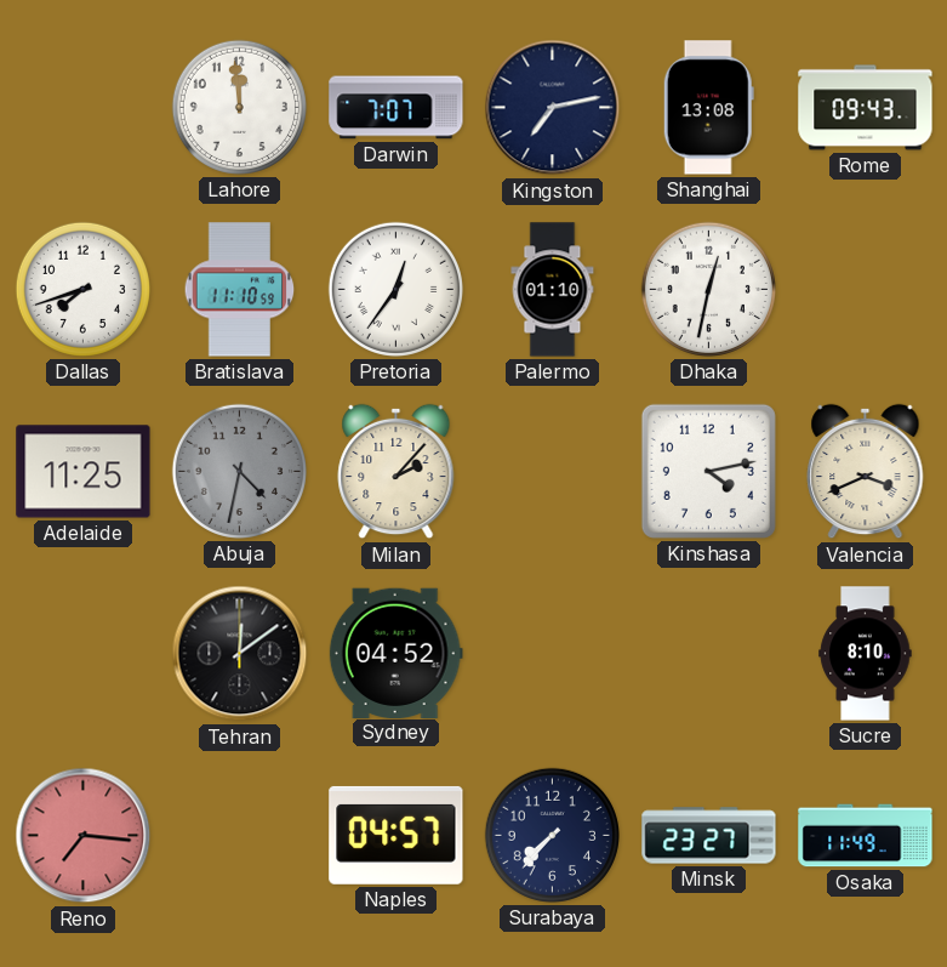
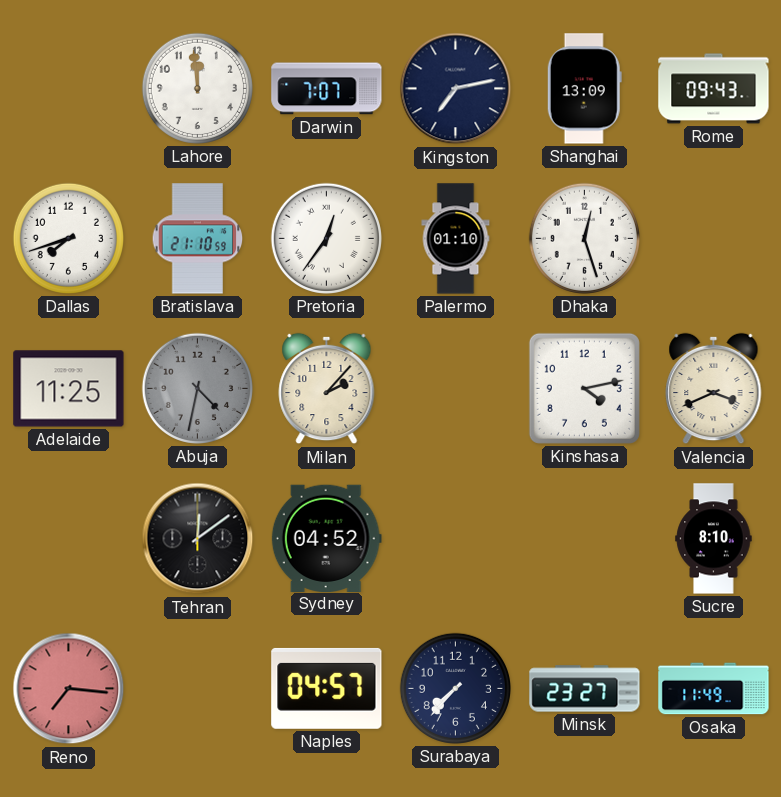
Shanghai: 13:08 -> 13:09
Bratislava: 11:10 -> 21:10
Dhaka: 12:32 -> 12:27
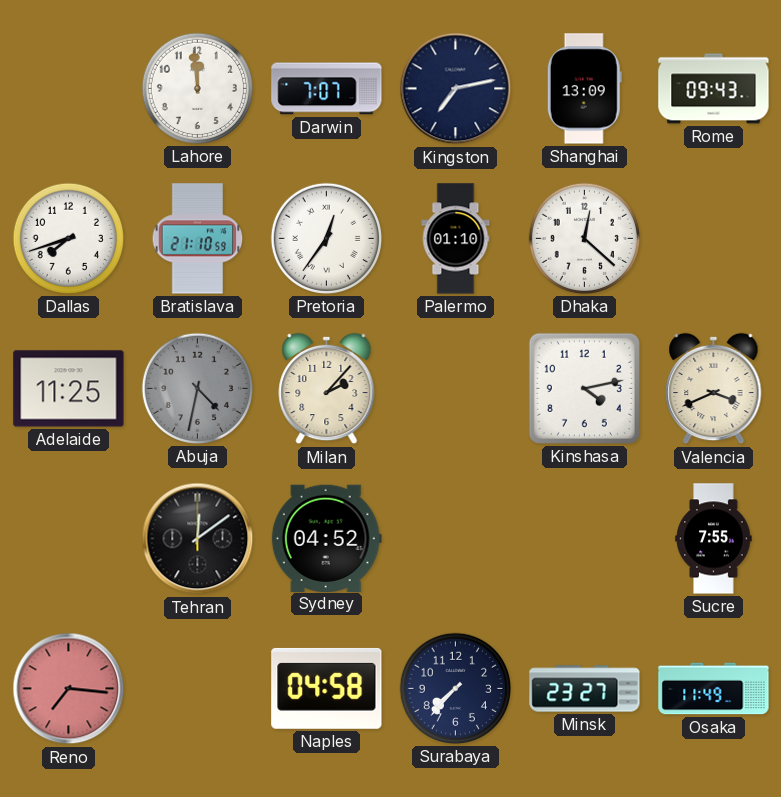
Dhaka: 12:27 -> 12:22
Sucre: 8:10 -> 7:55
Naples: 04:57 -> 04:58
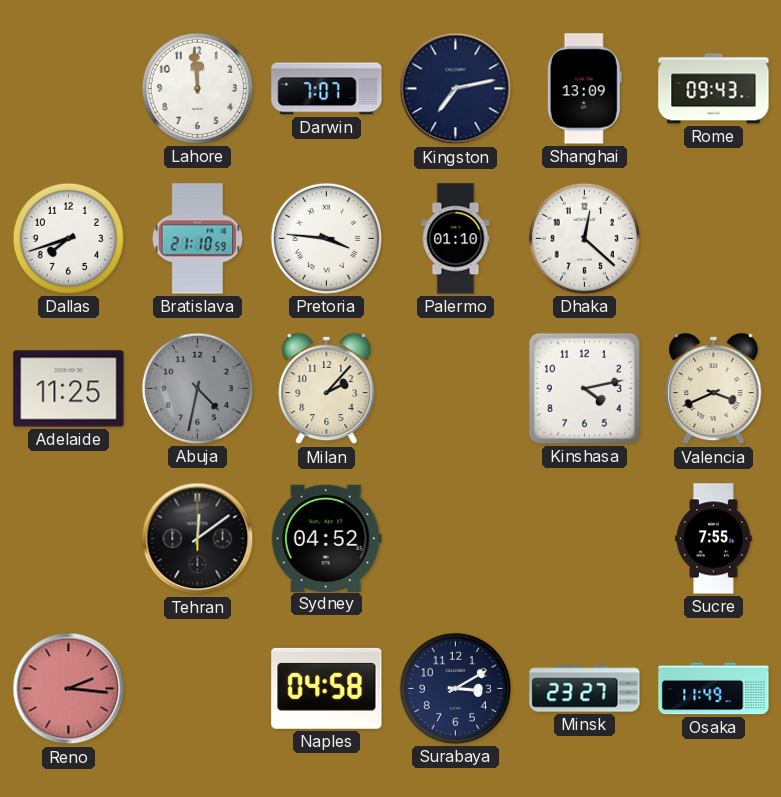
Pretoria: 12:36 -> 3:46
Reno: 7:16 -> 2:16
Surabaya: 7:37 -> 3:10
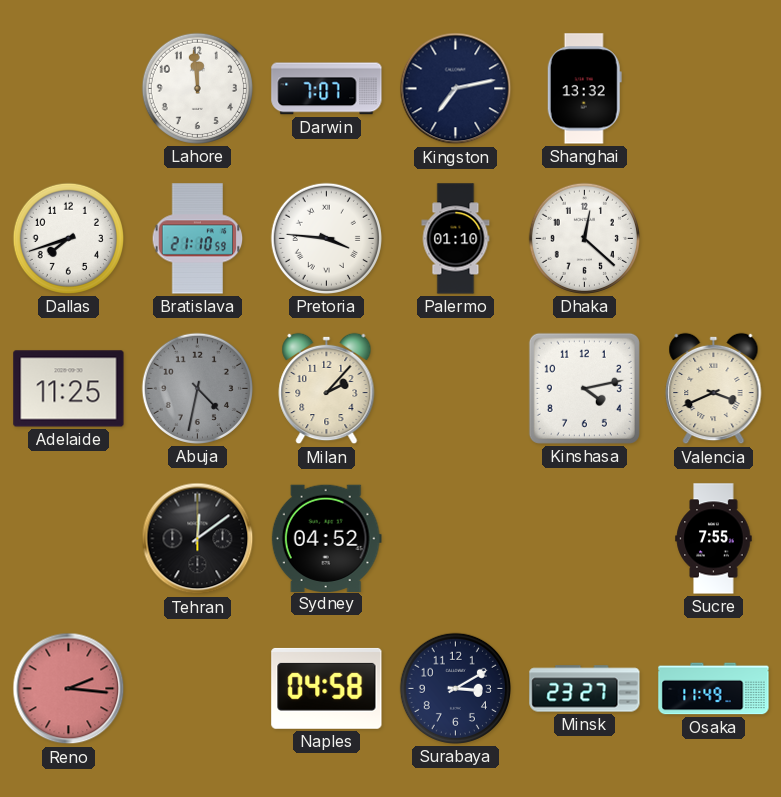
Shanghai: 13:09 -> 13:32
Rome: 09:43 -> none
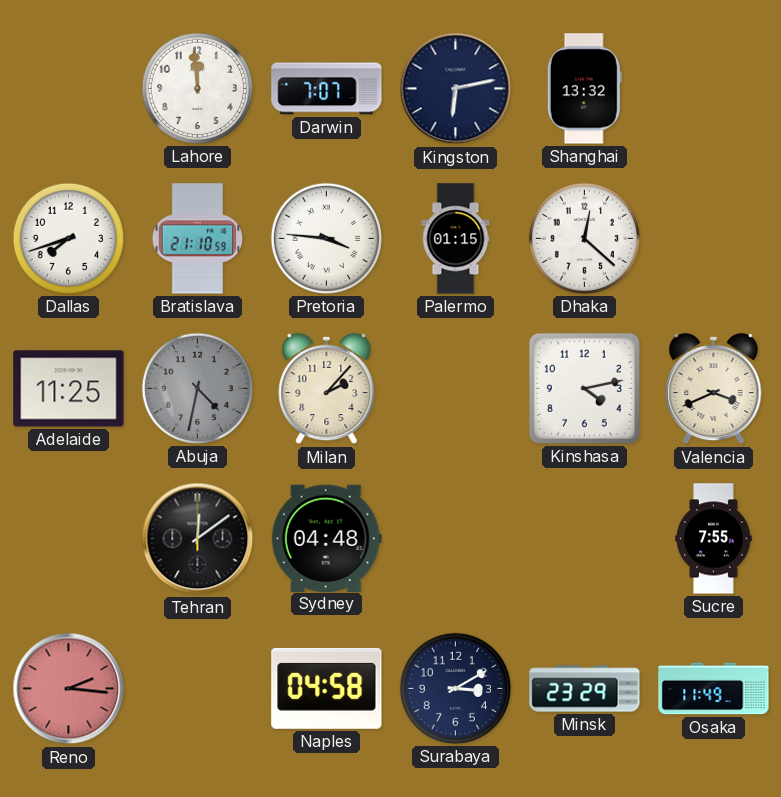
Kingston: 7:13 -> 6:13
Palermo: 01:10 -> 01:15
Sydney: 04:52 -> 04:48
Minsk: 23:27 -> 23:29
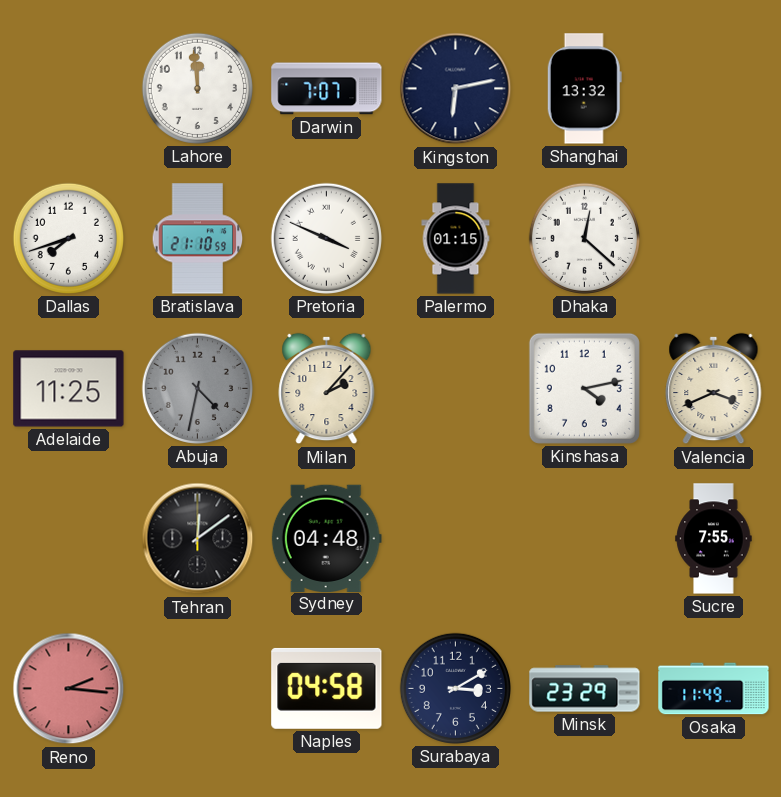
Pretoria: 3:46 -> 3:49
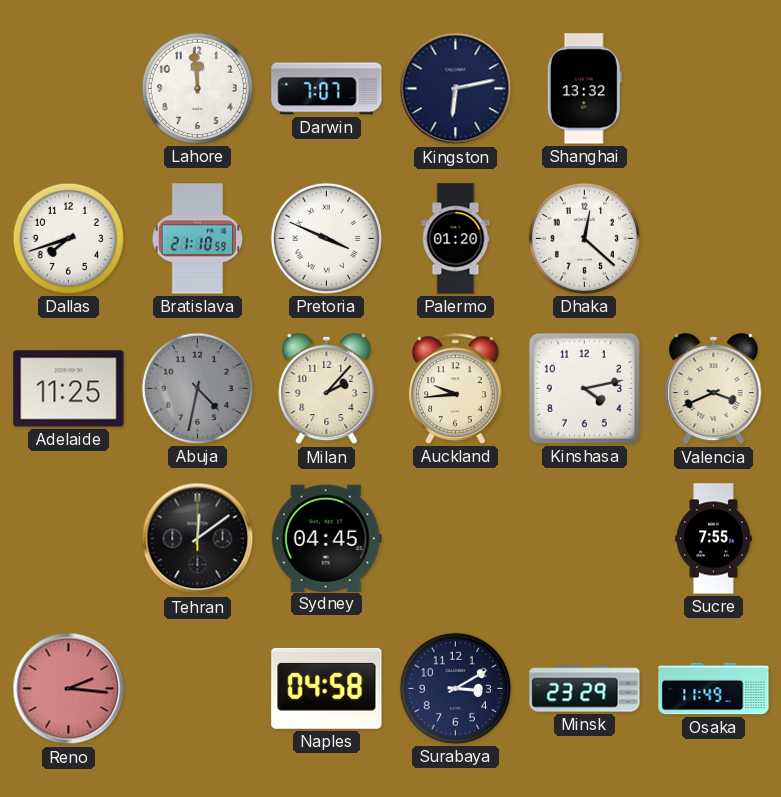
Palermo: 01:15 -> 01:20
Auckland: none -> 9:44
Sydney: 04:48 -> 04:45
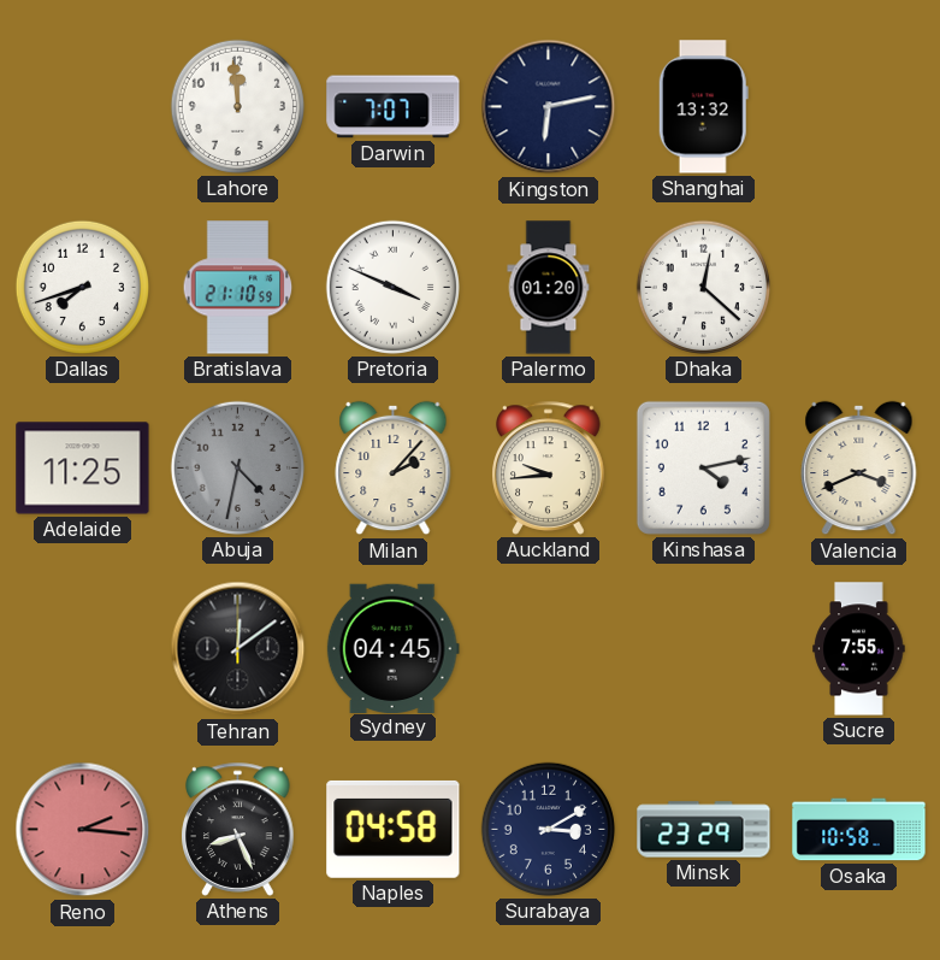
Athens: none -> 8:26
Osaka: 11:49 -> 10:58
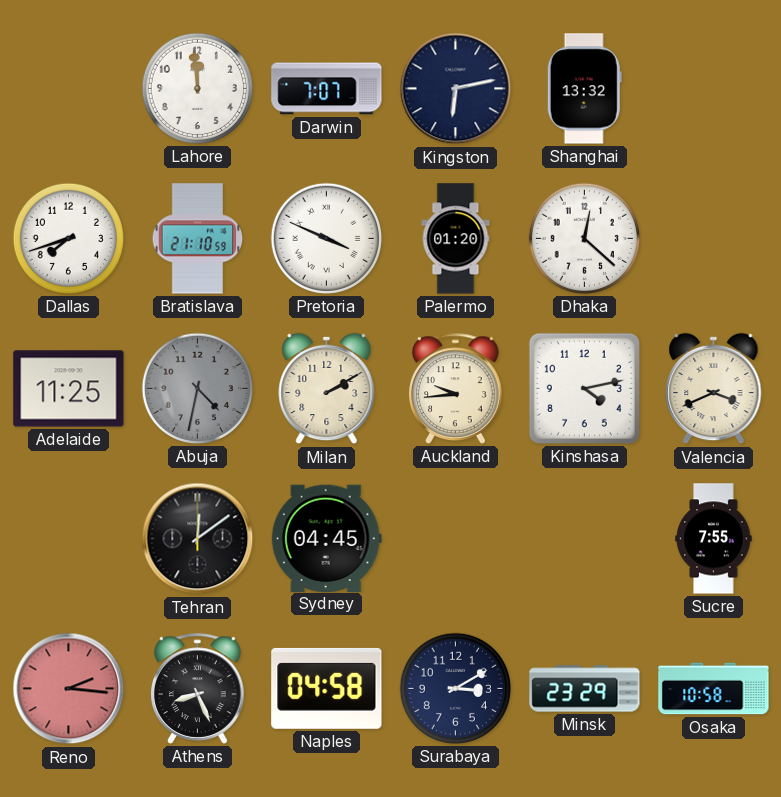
Milan: 2:07 -> 2:10
